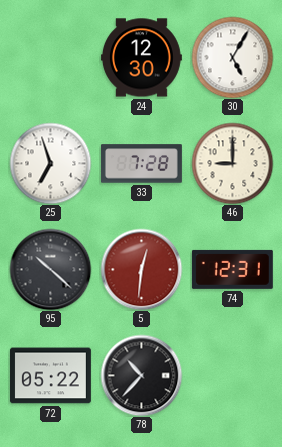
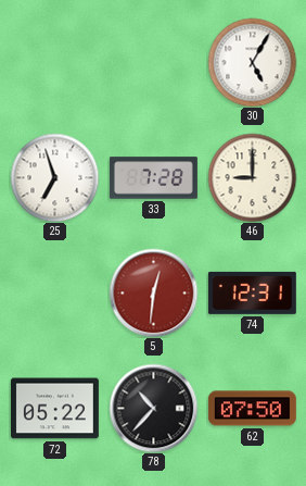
24: 12:30 -> none
95: 10:22 -> none
62: none -> 07:50
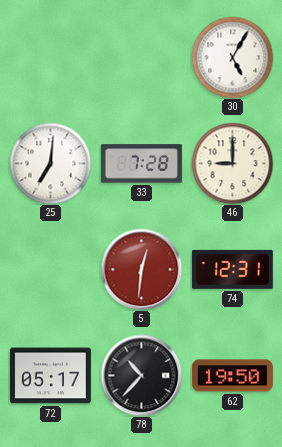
25: 6:57 -> 7:01
72: 05:22 -> 05:17
62: 07:50 -> 19:50
